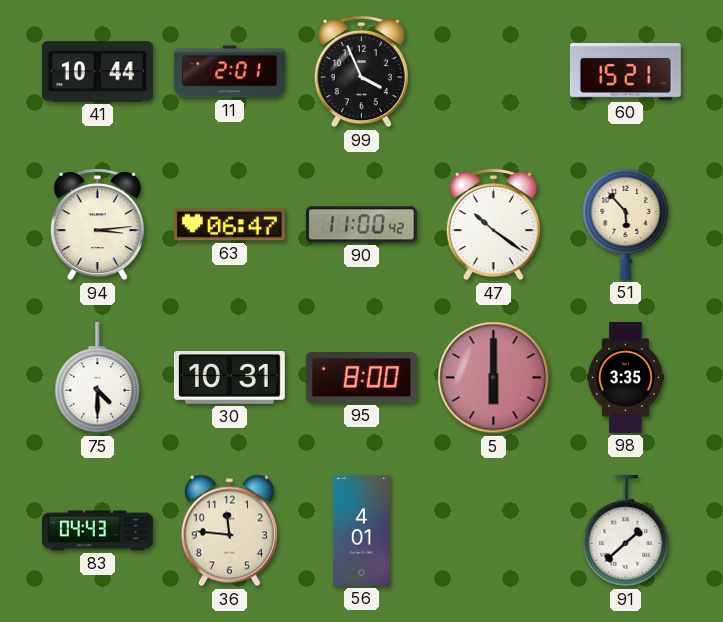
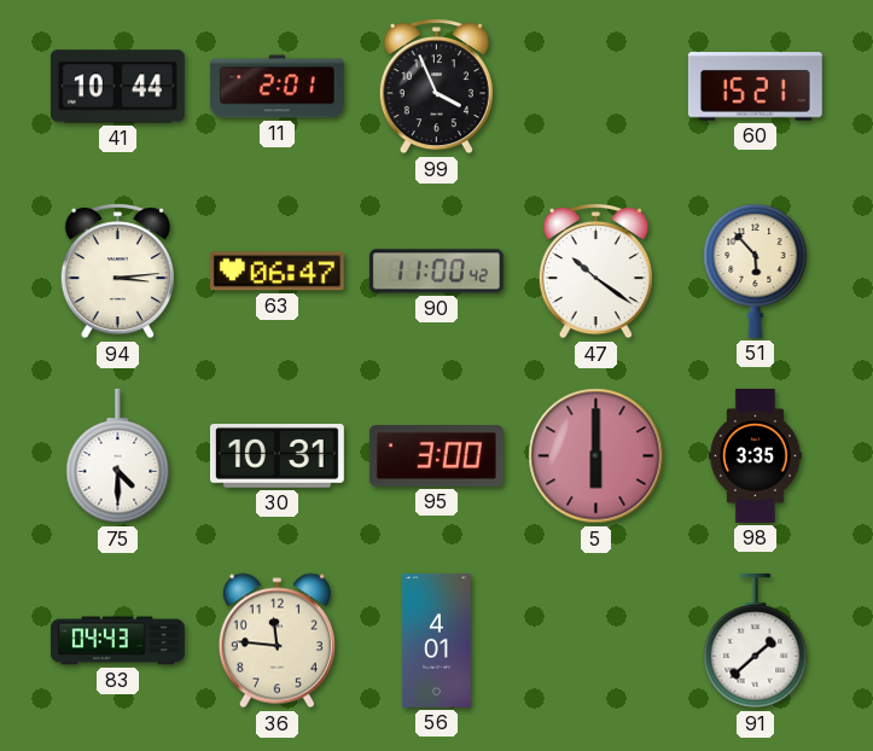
95: 8:00 -> 3:00
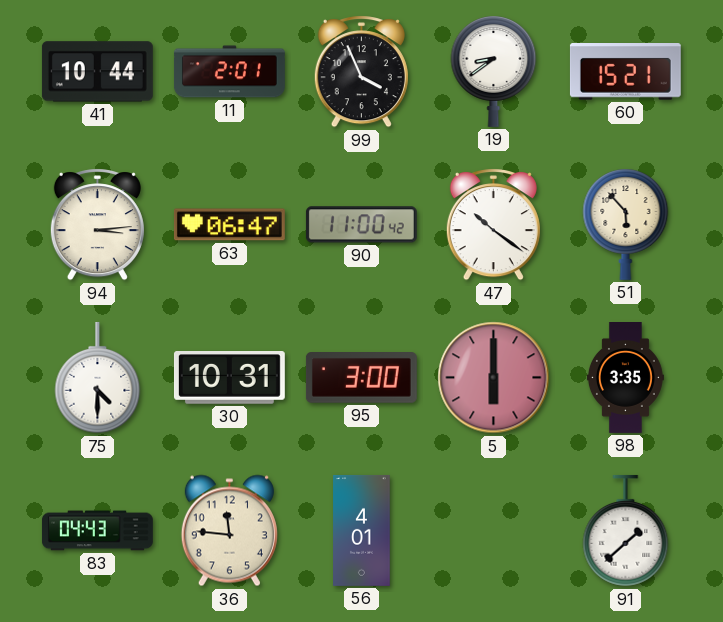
19: none -> 8:39
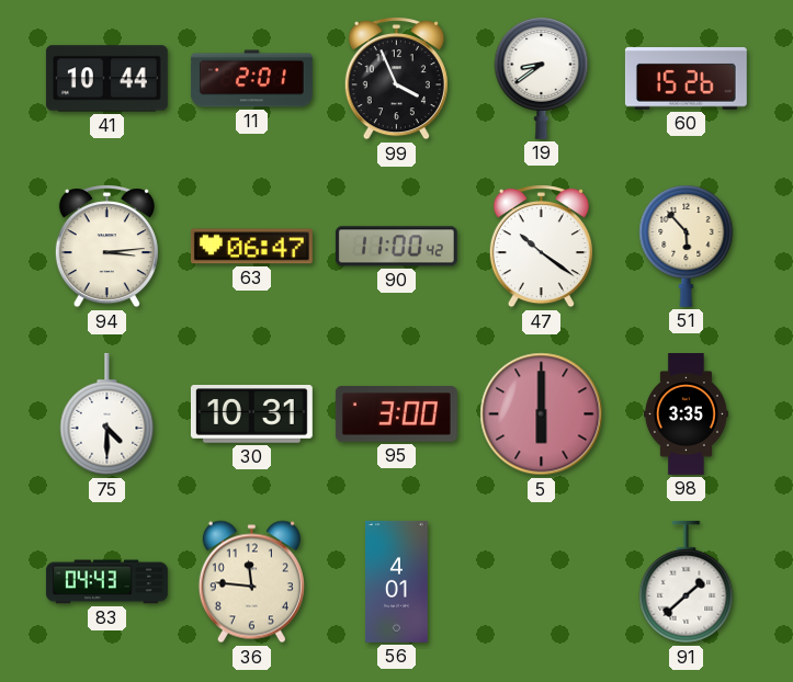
60: 15:21 -> 15:26
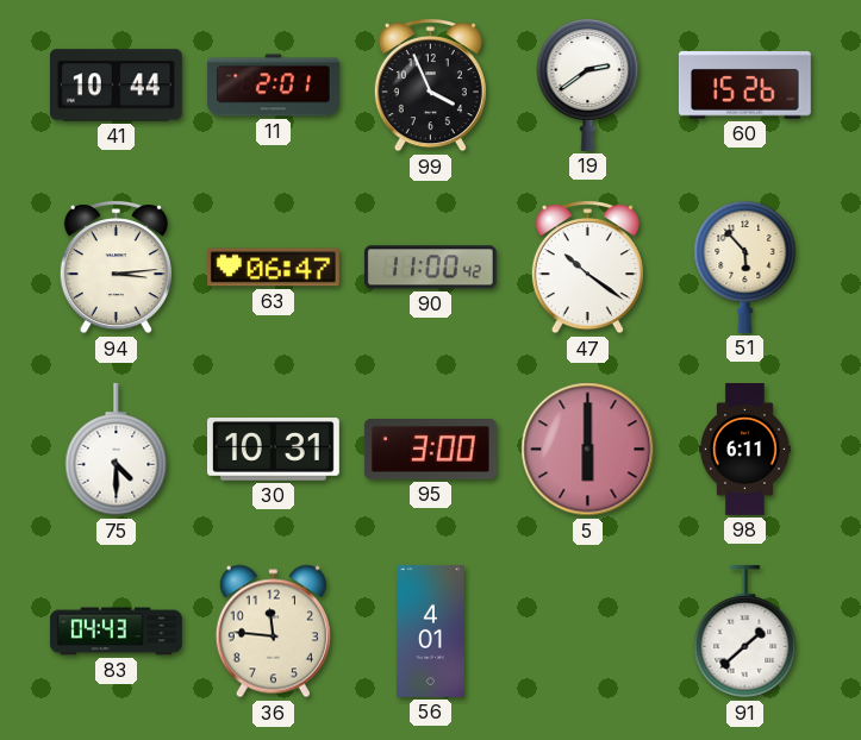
19: 8:39 -> 2:39
98: 3:35 -> 6:11
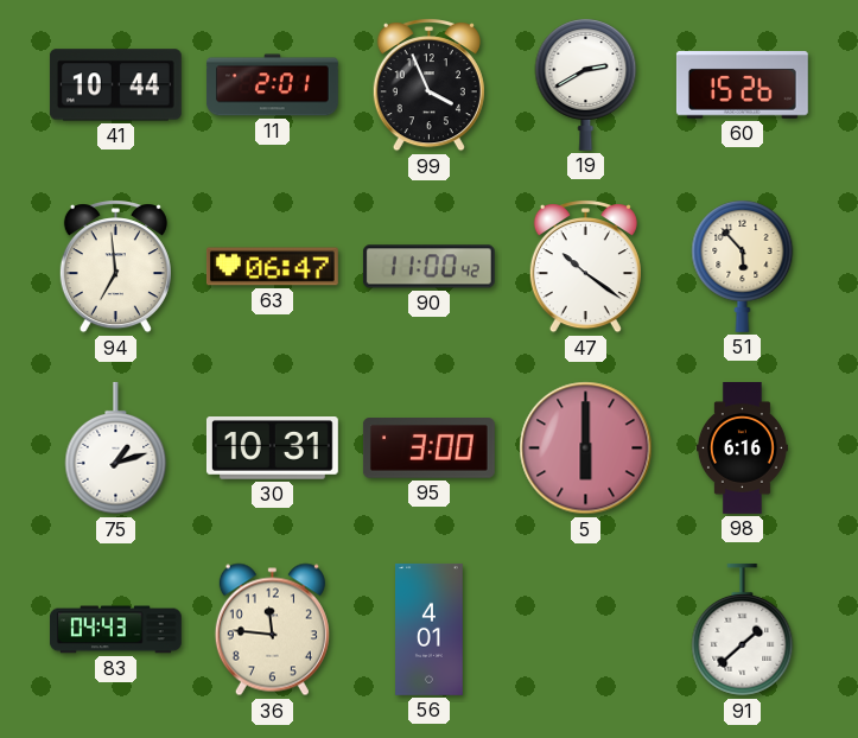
19: 2:39 -> 2:40
94: 3:14 -> 6:59
75: 4:30 -> 1:12
98: 6:11 -> 6:16
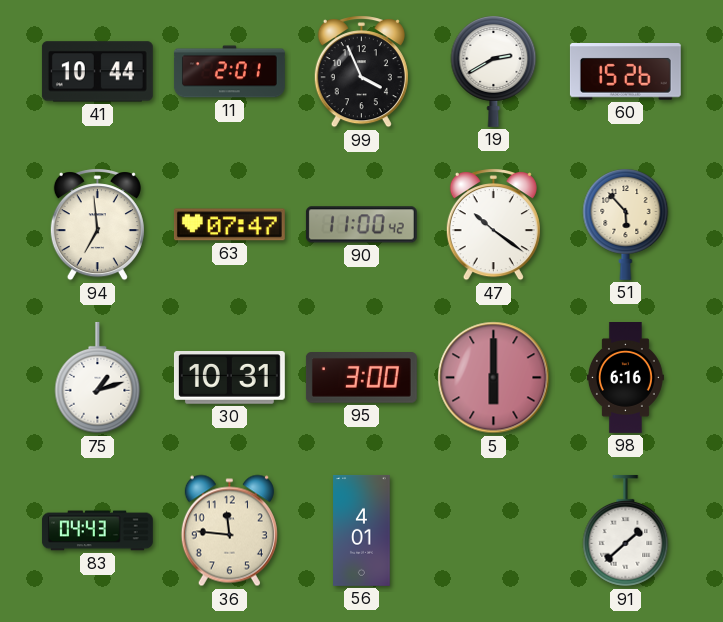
63: 06:47 -> 07:47
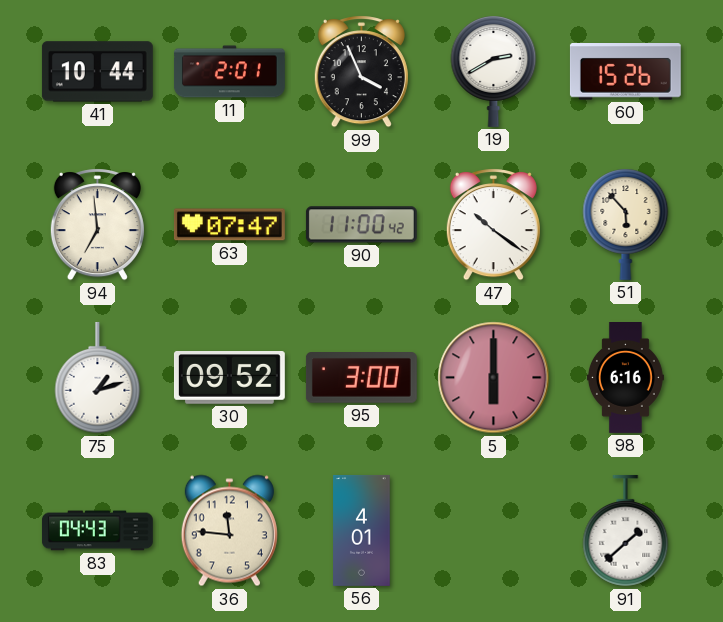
30: 10:31 -> 09:52
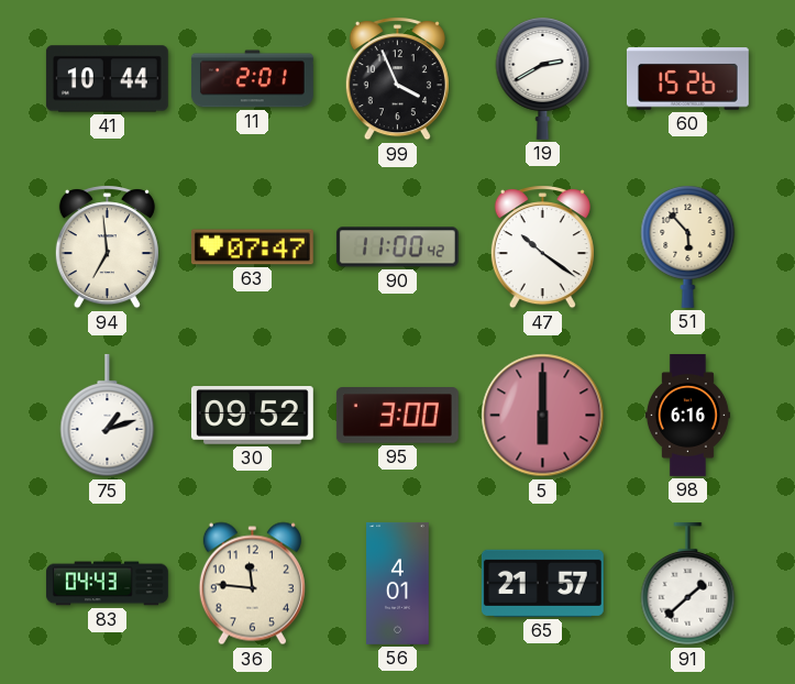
65: none -> 21:57
